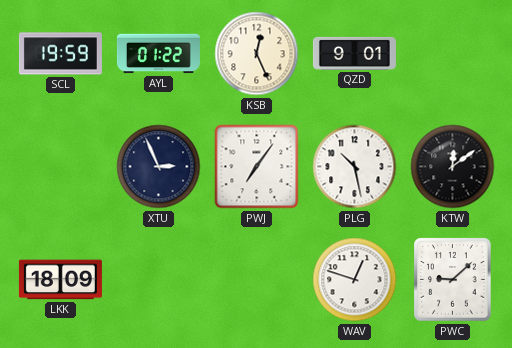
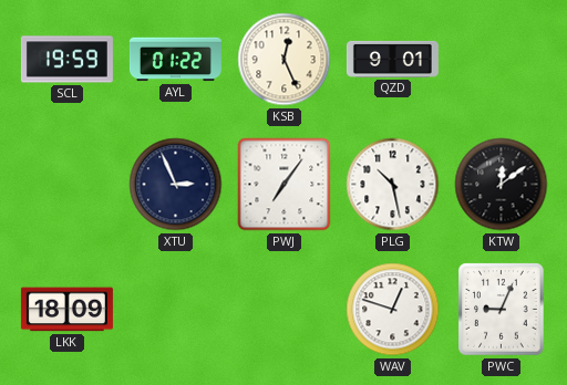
PWC: 9:08 -> 9:04
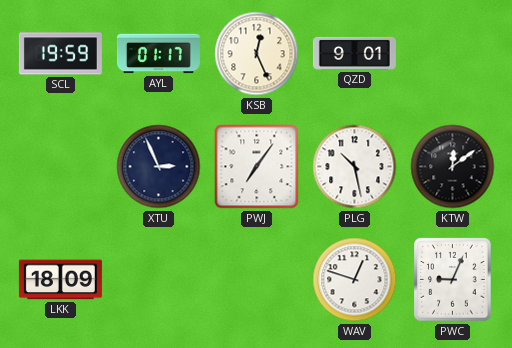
AYL: 01:22 -> 01:17
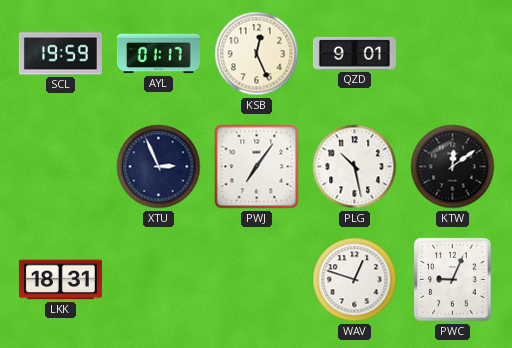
LKK: 18:09 -> 18:31
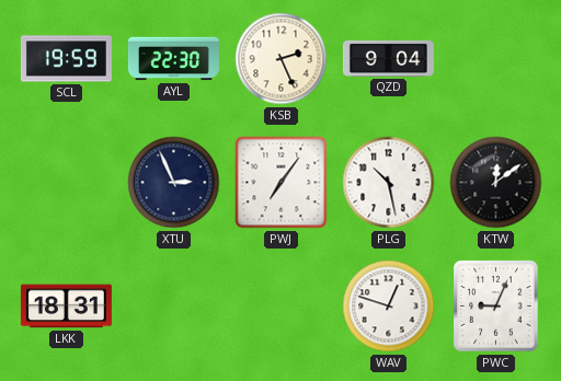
AYL: 01:17 -> 22:30
KSB: 12:26 -> 2:26
QZD: 9:01 -> 9:04
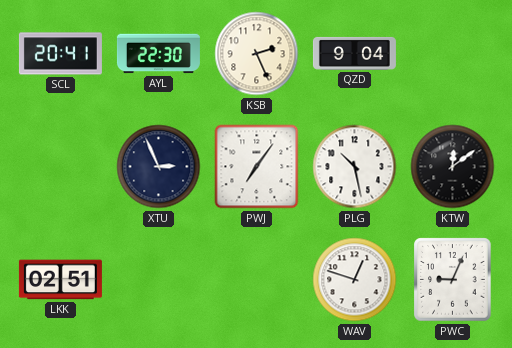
SCL: 19:59 -> 20:41
LKK: 18:31 -> 02:51
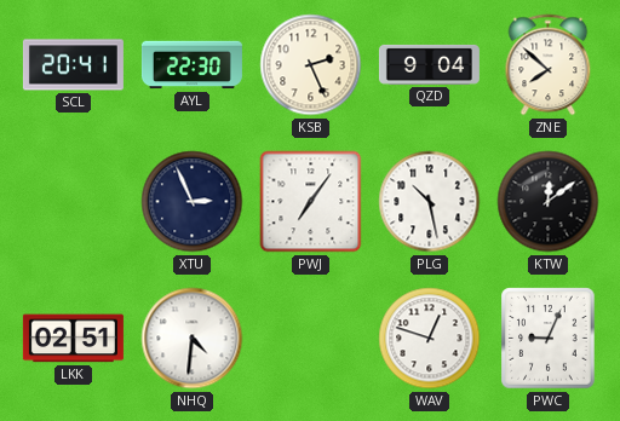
ZNE: none -> 7:52
NHQ: none -> 4:31
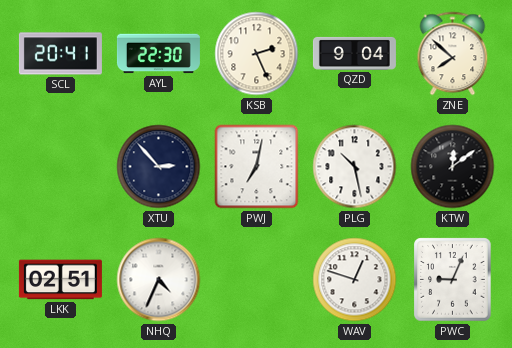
XTU: 2:56 -> 2:53
PWJ: 7:06 -> 7:02
NHQ: 4:31 -> 4:34
